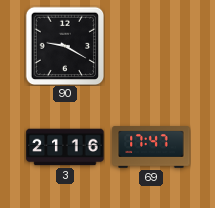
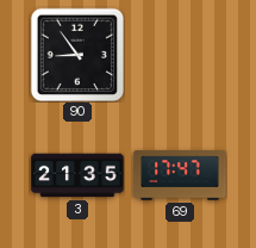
90: 9:20 -> 8:54
3: 21:16 -> 21:35
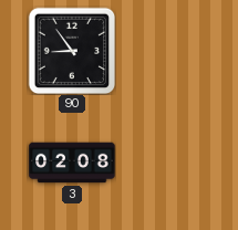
3: 21:35 -> 02:08
69: 17:47 -> none
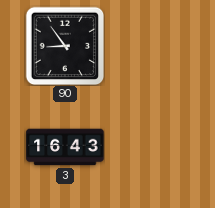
3: 02:08 -> 16:43
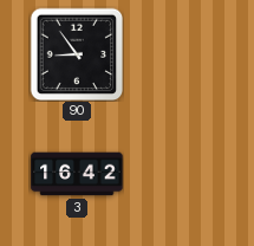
3: 16:43 -> 16:42
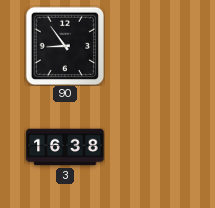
3: 16:42 -> 16:38
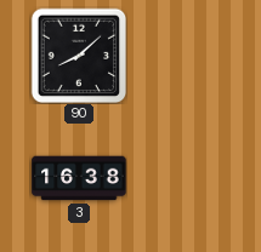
90: 8:54 -> 8:08
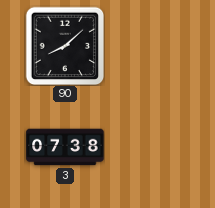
3: 16:38 -> 07:38
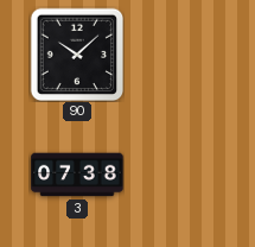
90: 8:08 -> 10:08
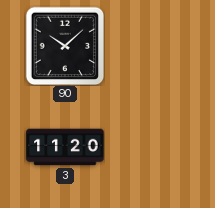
3: 07:38 -> 11:20
